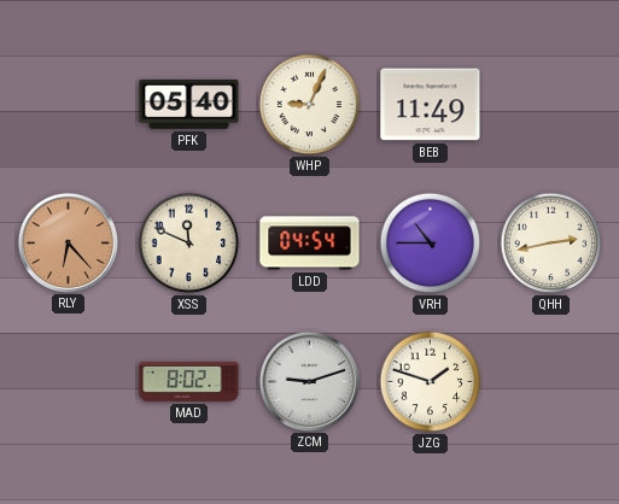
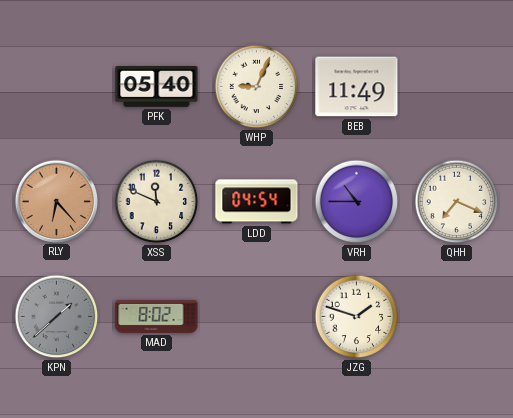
QHH: 2:43 -> 7:19
KPN: none -> 1:38
ZCM: 9:12 -> none
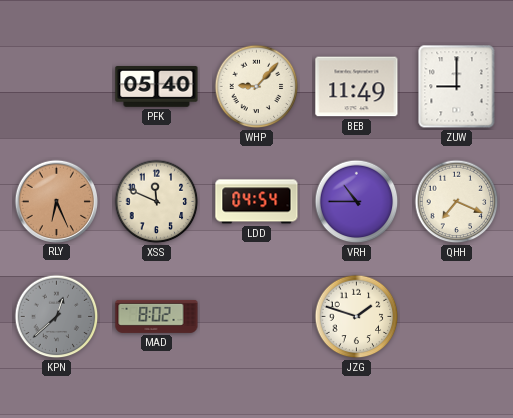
WHP: 9:04 -> 9:07
ZUW: none -> 9:00
RLY: 6:23 -> 6:26
KPN: 1:38 -> 12:38
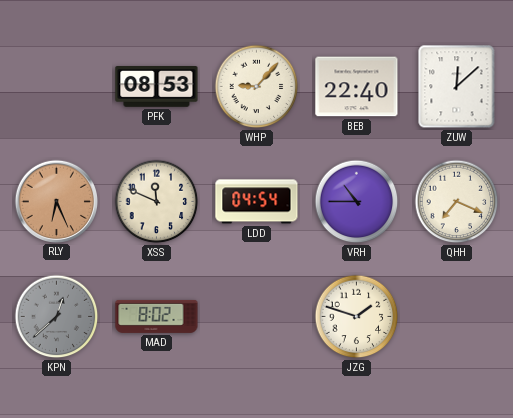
PFK: 05:40 -> 08:53
BEB: 11:49 -> 22:40
ZUW: 9:00 -> 12:08
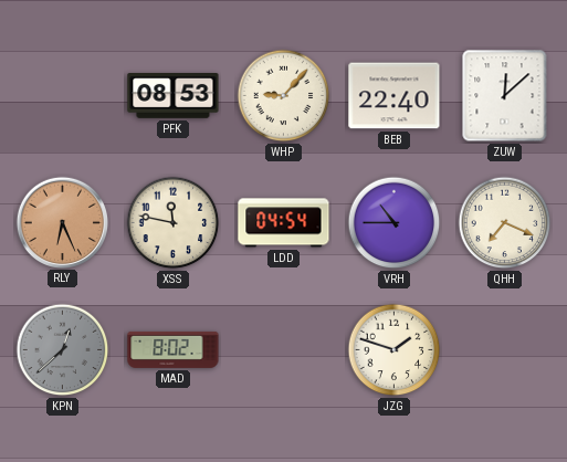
XSS: 11:49 -> 11:47
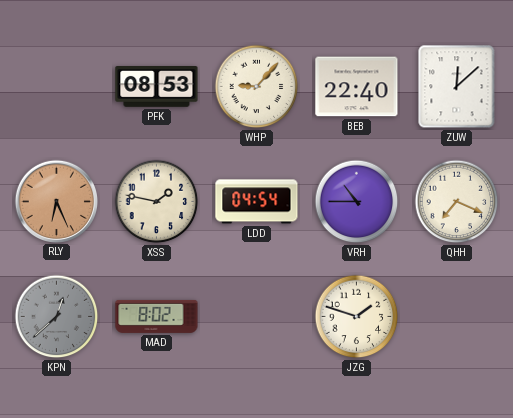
XSS: 11:47 -> 1:47
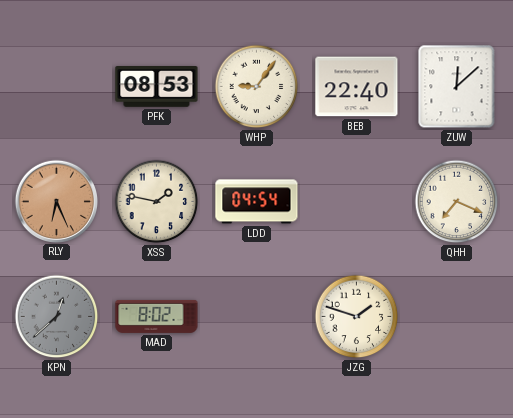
WHP: 9:07 -> 9:06
VRH: 10:45 -> none
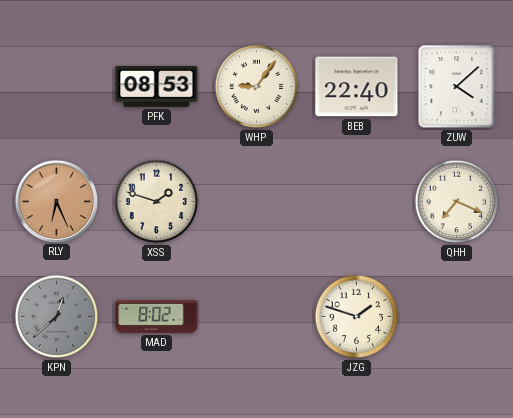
ZUW: 12:08 -> 4:08
XSS: 1:47 -> 1:48
LDD: 04:54 -> none
